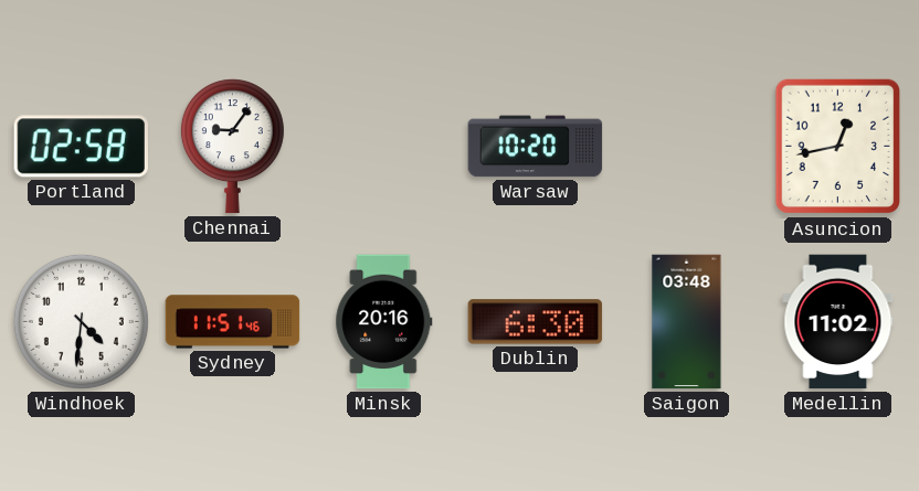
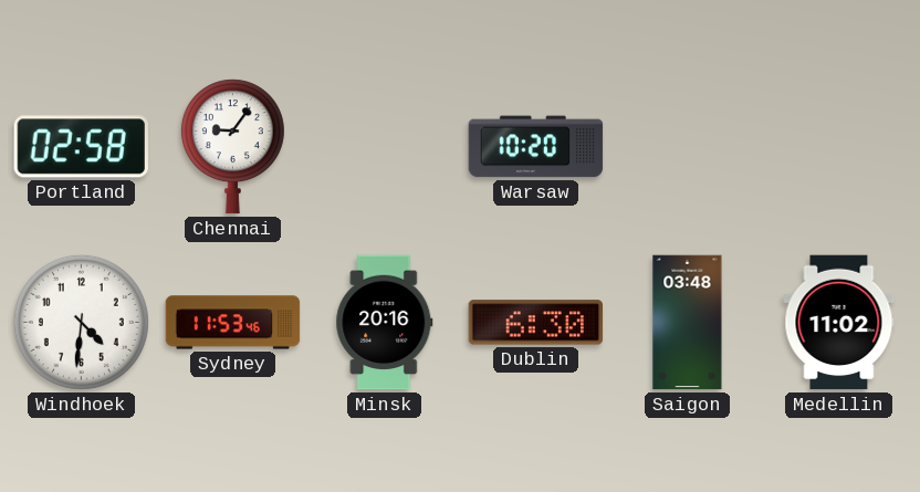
Asuncion: 12:43 -> none
Sydney: 11:51 -> 11:53
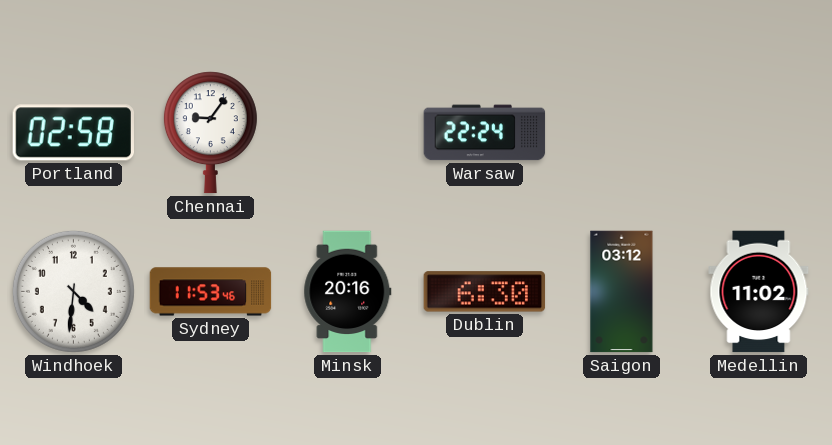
Warsaw: 10:20 -> 22:24
Saigon: 03:48 -> 03:12
